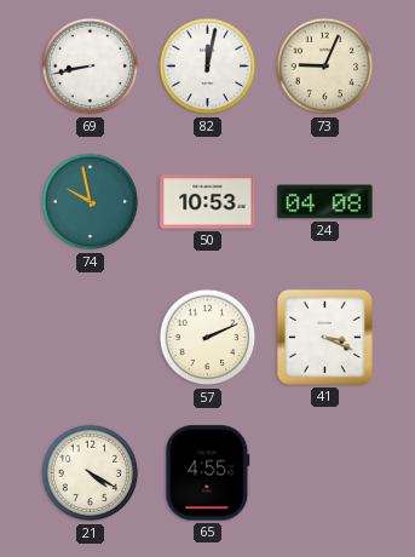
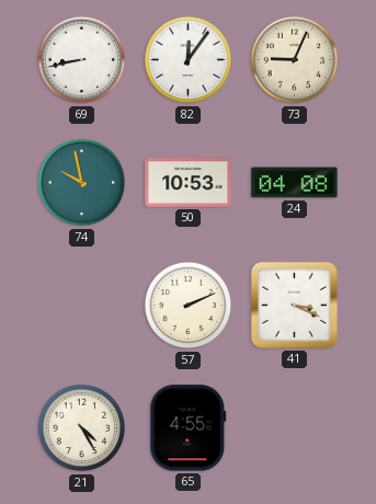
82: 12:02 -> 12:06
21: 4:20 -> 4:25
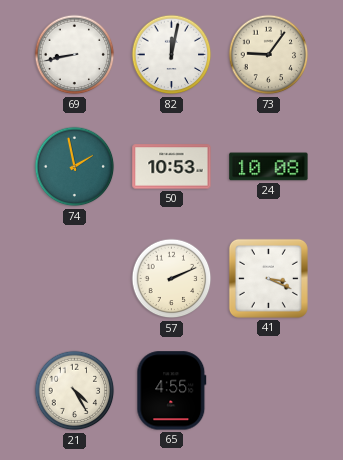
82: 12:06 -> 12:02
73: 9:04 -> 9:06
74: 9:58 -> 1:58
24: 04:08 -> 10:08
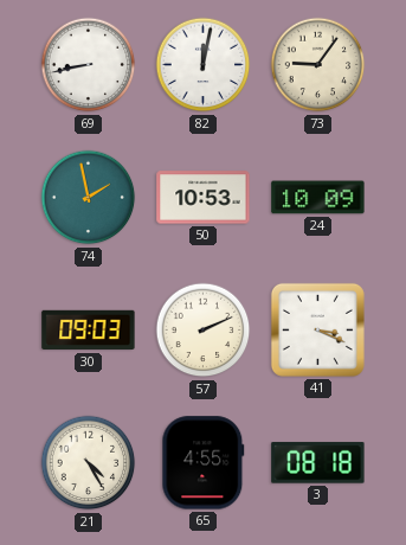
24: 10:08 -> 10:09
30: none -> 09:03
3: none -> 08:18
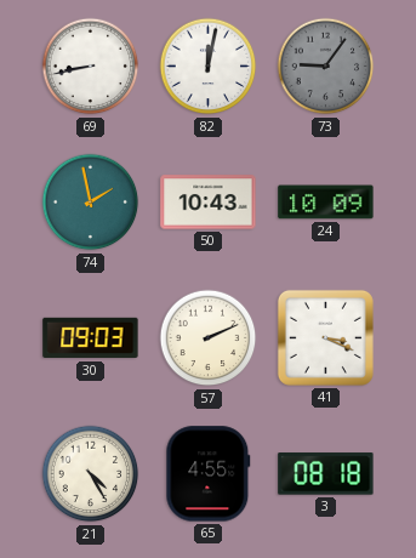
73 dial: cream -> grey
50: 10:53 -> 10:43
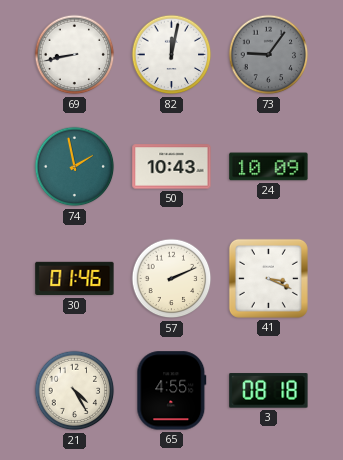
30: 09:03 -> 01:46
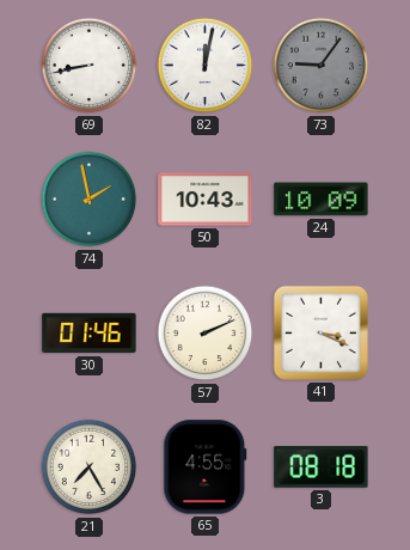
21: 4:25 -> 7:25
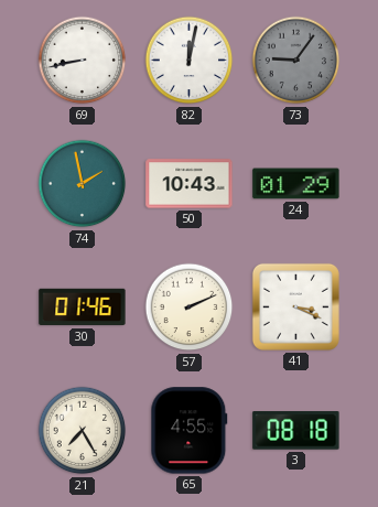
24: 10:09 -> 01:29
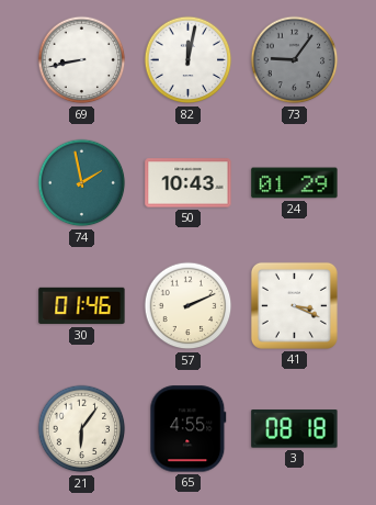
21: 7:25 -> 6:06
